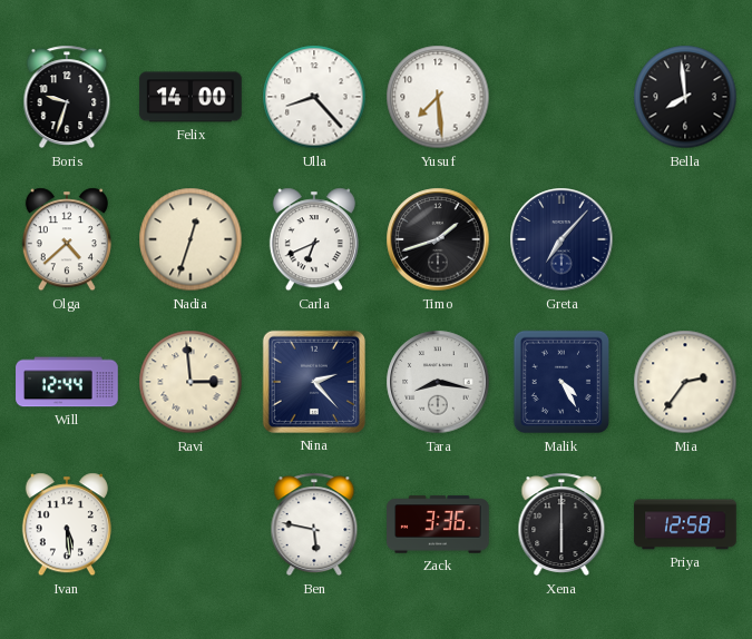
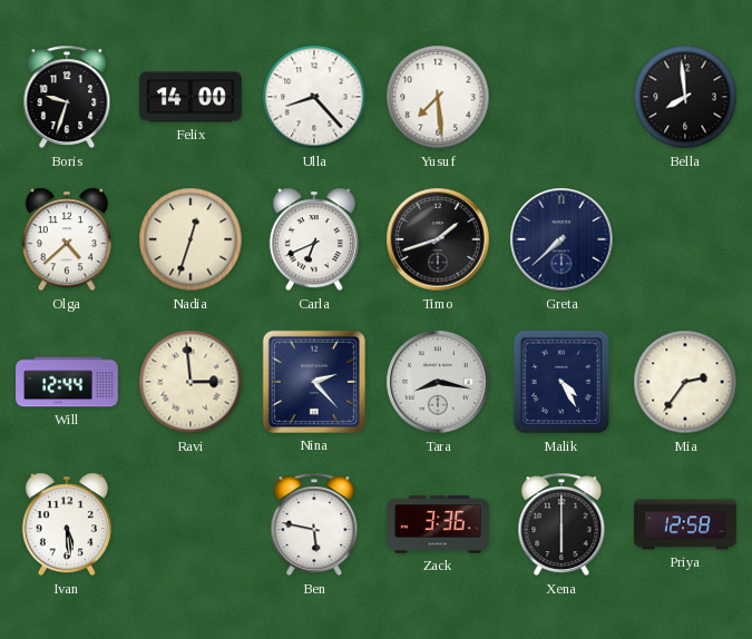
Greta: 7:07 -> 7:38
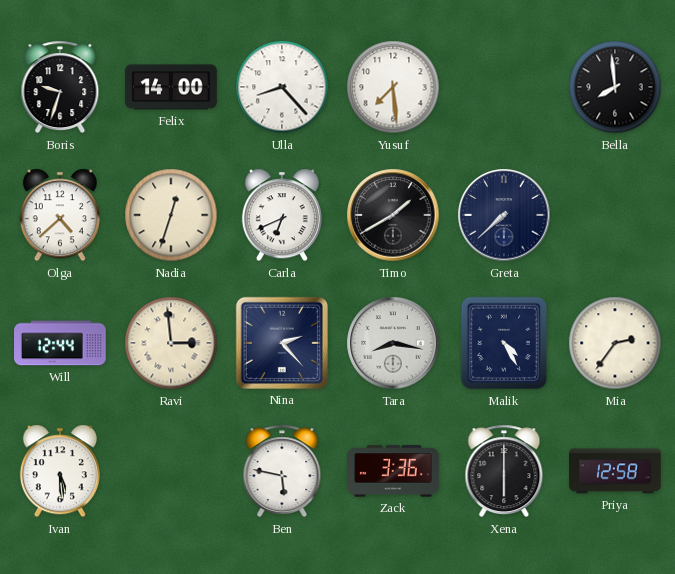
Timo: 1:42 -> 1:40
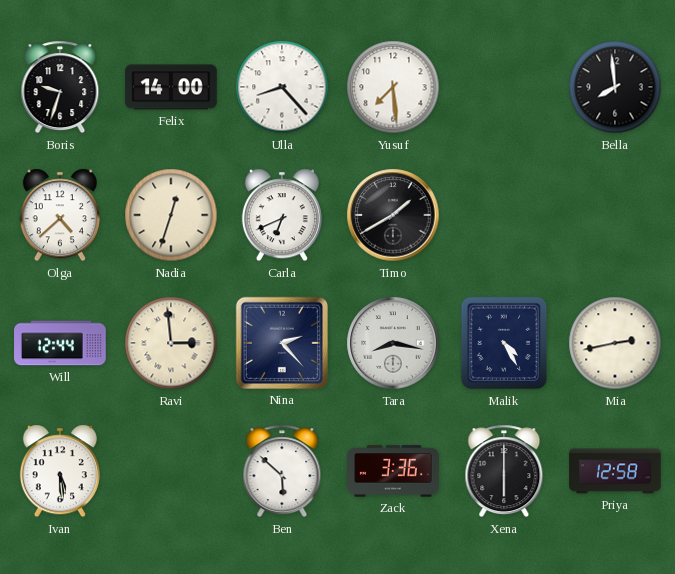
Greta: 7:38 -> none
Mia: 2:36 -> 2:43
Ben: 5:47 -> 5:52
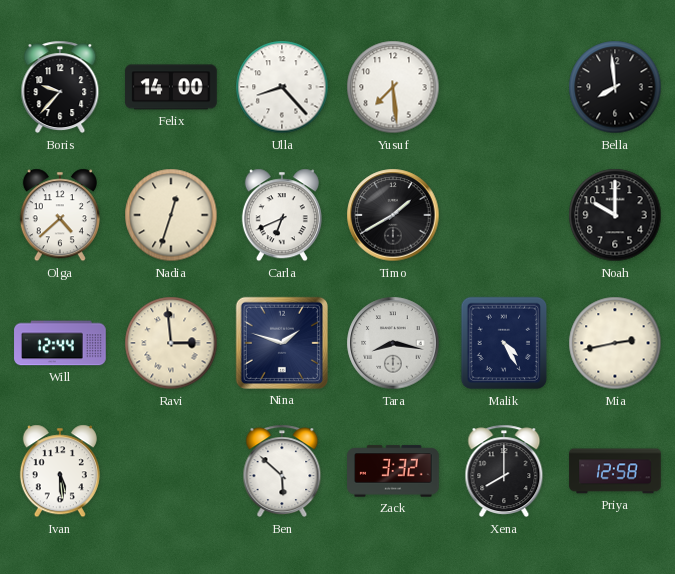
Boris: 9:33 -> 9:37
Noah: none -> 10:00
Nina: 2:23 -> 1:48
Zack: 3:36 -> 3:32
Xena: 6:00 -> 8:00
